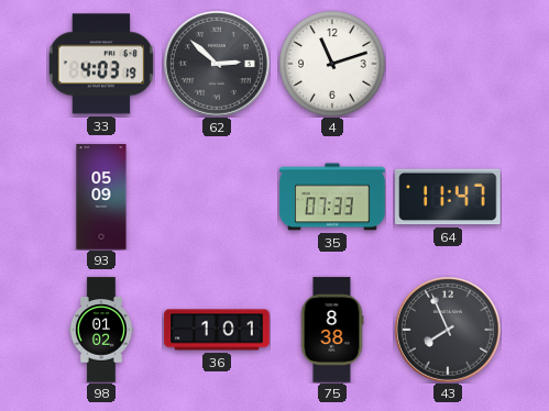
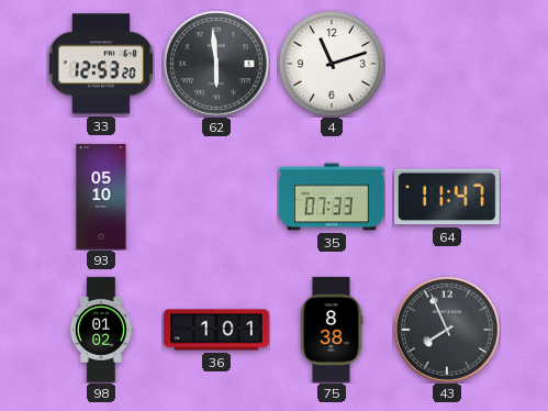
33: 4:03 -> 12:53
62: 2:52 -> 5:59
93: 05:09 -> 05:10
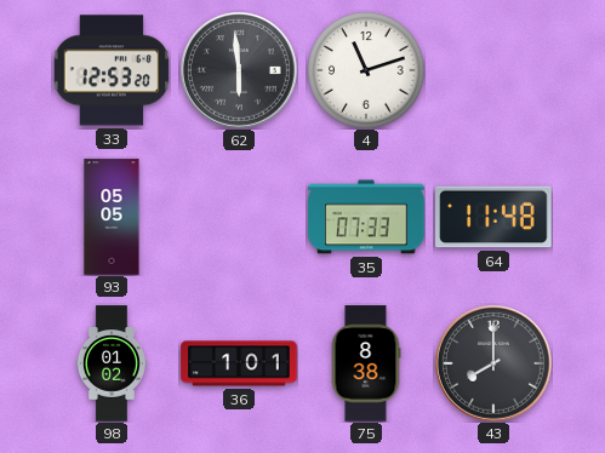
93: 05:10 -> 05:05
64: 11:47 -> 11:48
43: 7:56 -> 8:00
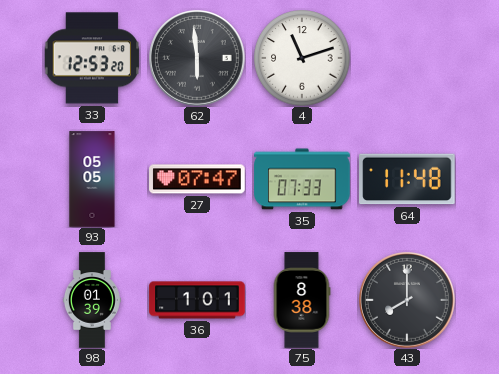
27: none -> 07:47
98: 01:02 -> 01:39
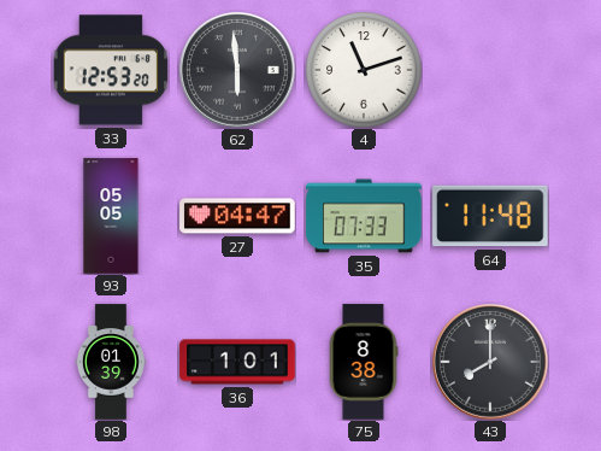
27: 07:47 -> 04:47
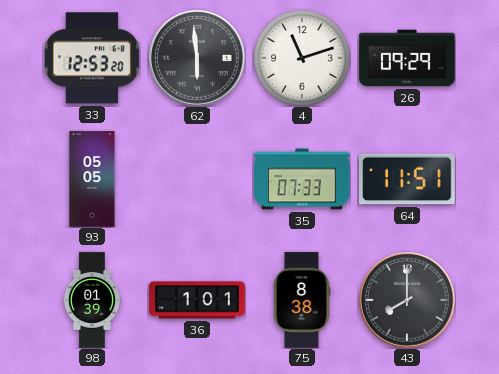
26: none -> 09:29
27: 04:47 -> none
64: 11:48 -> 11:51
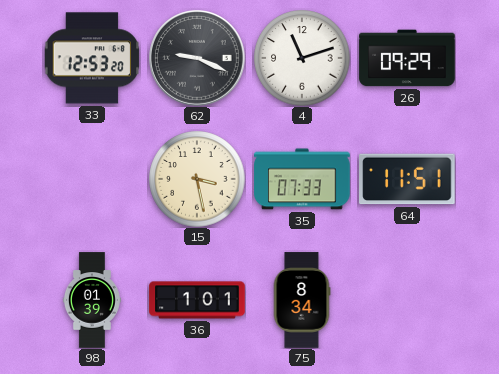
62: 5:59 -> 9:19
93: 05:05 -> none
15: none -> 3:28
75: 8:38 -> 8:34
43: 8:00 -> none
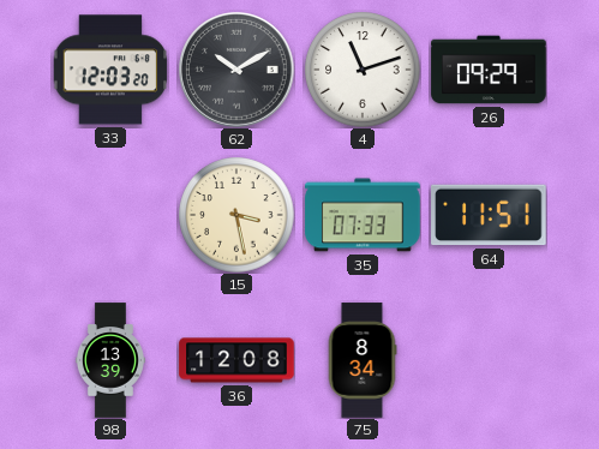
33: 12:53 -> 12:03
62: 9:19 -> 10:10
98: 01:39 -> 13:39
36: 1:01 -> 12:08
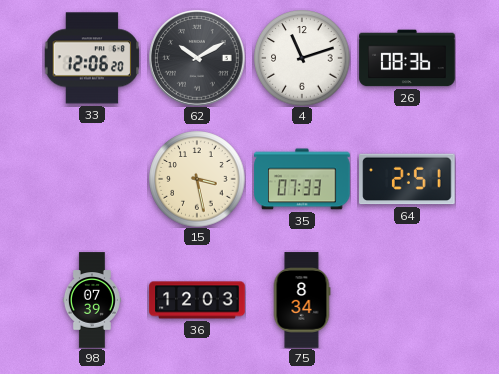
33: 12:03 -> 12:06
26: 09:29 -> 08:36
64: 11:51 -> 2:51
98: 13:39 -> 07:39
36: 12:08 -> 12:03
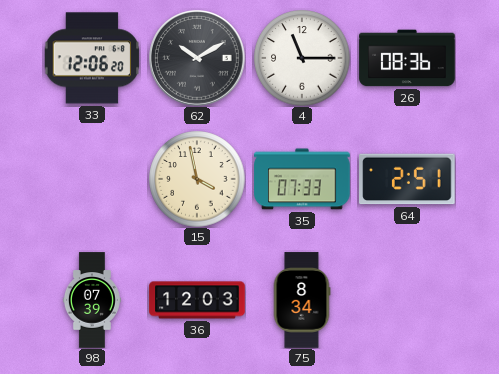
4: 11:12 -> 11:15
15: 3:28 -> 3:58
